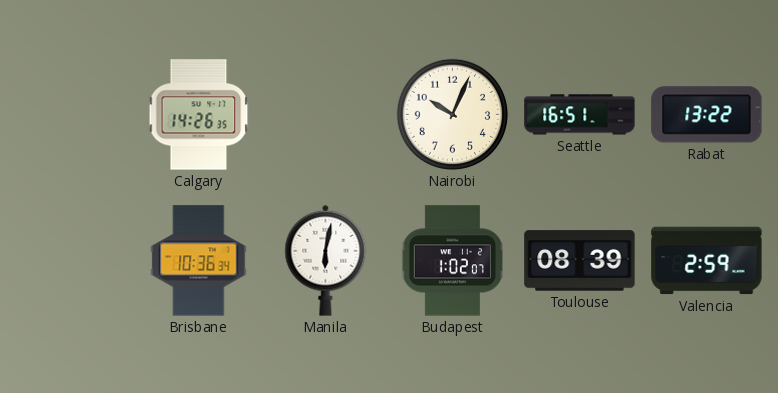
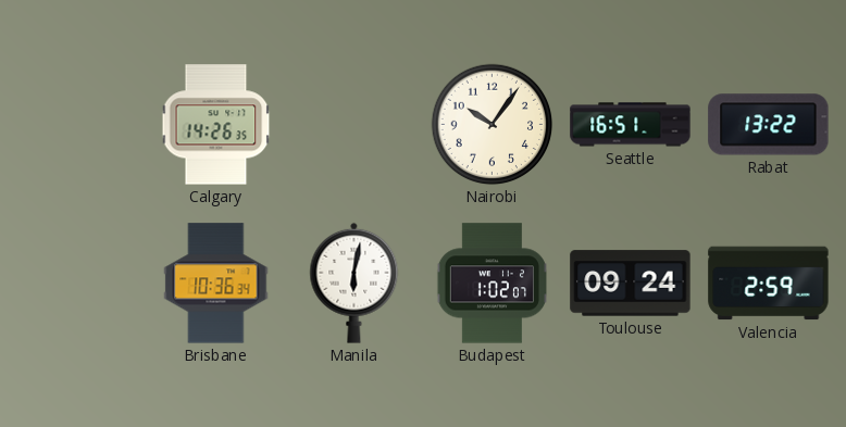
Nairobi: 10:04 -> 10:06
Toulouse: 08:39 -> 09:24
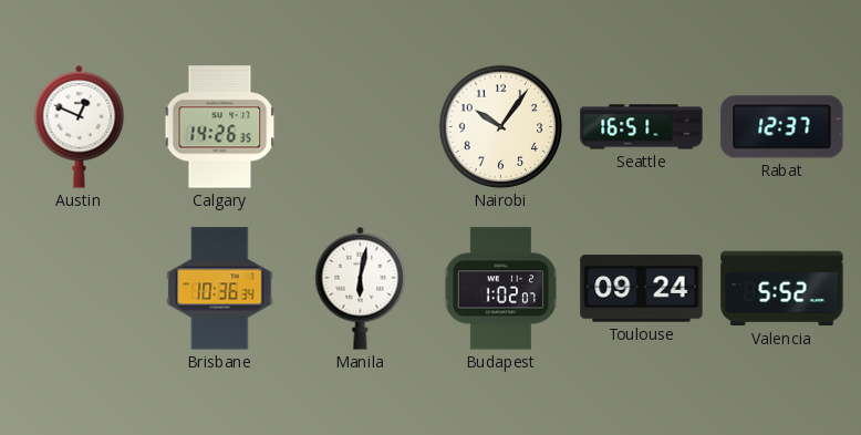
Austin: none -> 12:49
Rabat: 13:22 -> 12:37
Valencia: 2:59 -> 5:52
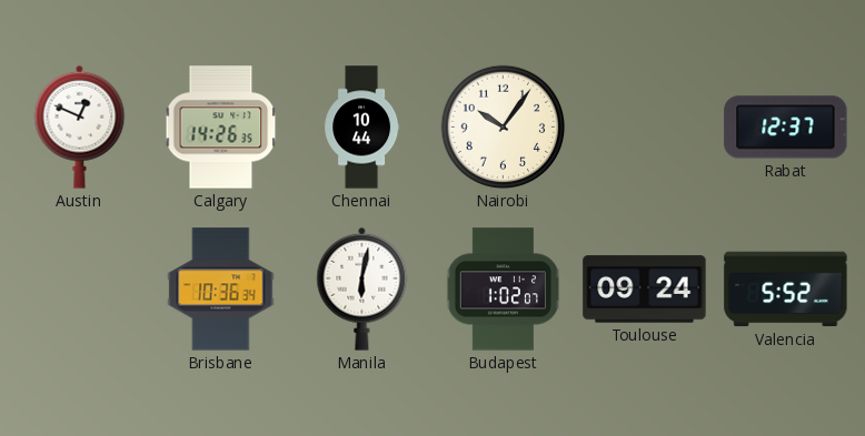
Chennai: none -> 10:44
Seattle: 16:51 -> none
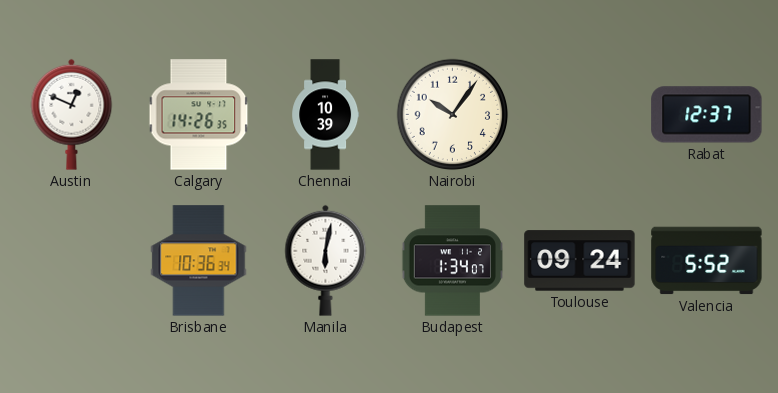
Chennai: 10:44 -> 10:39
Budapest: 1:02 -> 1:34
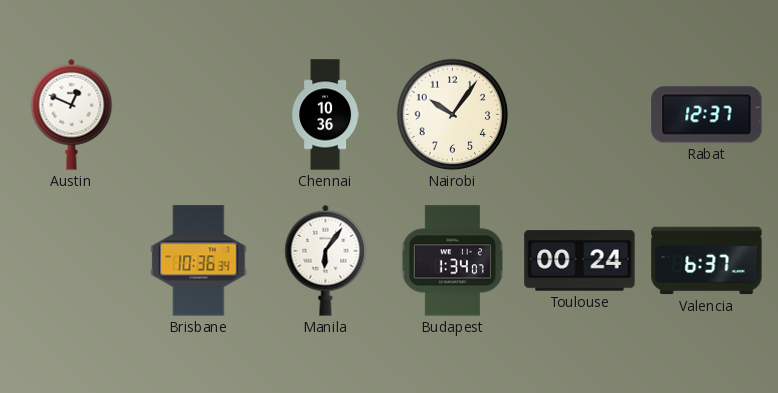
Calgary: 14:26 -> none
Chennai: 10:39 -> 10:36
Manila: 6:02 -> 6:06
Toulouse: 09:24 -> 00:24
Valencia: 5:52 -> 6:37
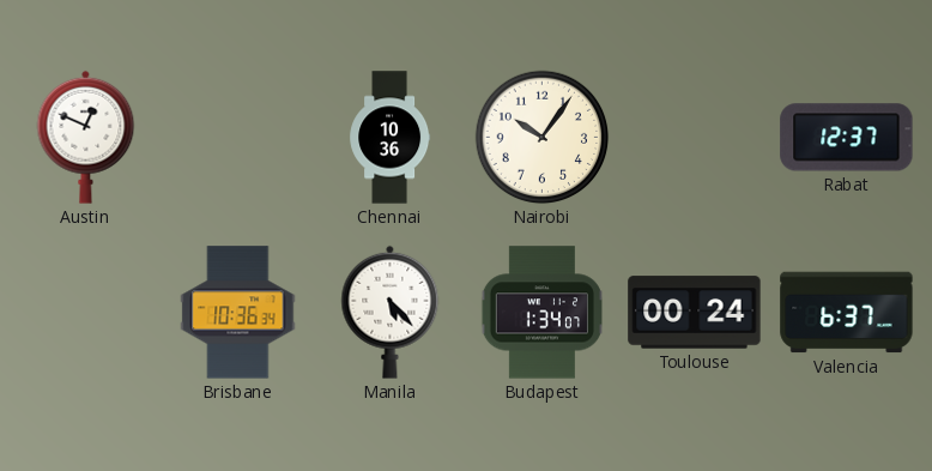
Manila: 6:06 -> 5:23
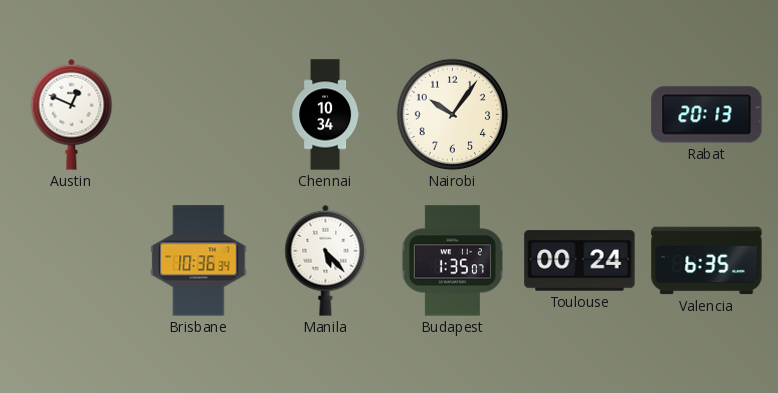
Chennai: 10:36 -> 10:34
Rabat: 12:37 -> 20:13
Budapest: 1:34 -> 1:35
Valencia: 6:37 -> 6:35
